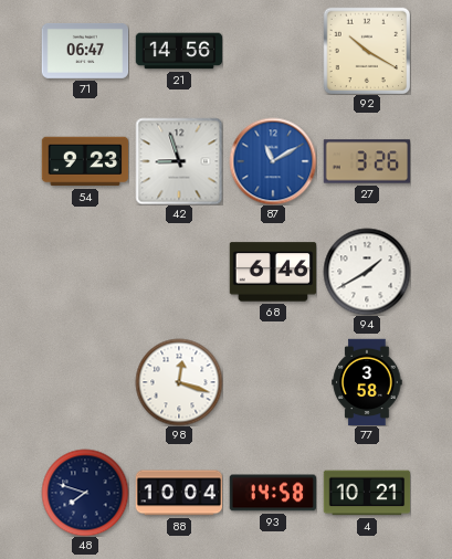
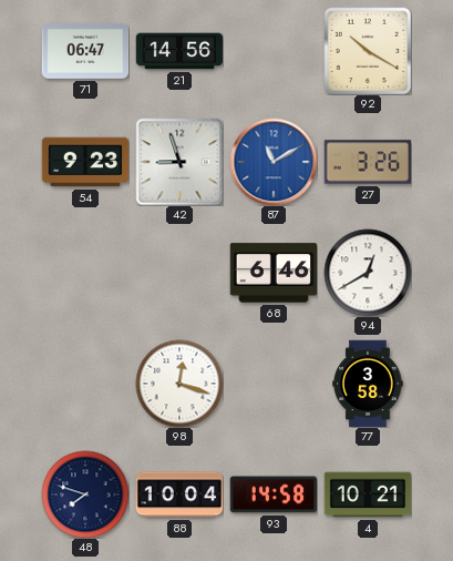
94: 1:40 -> 12:40
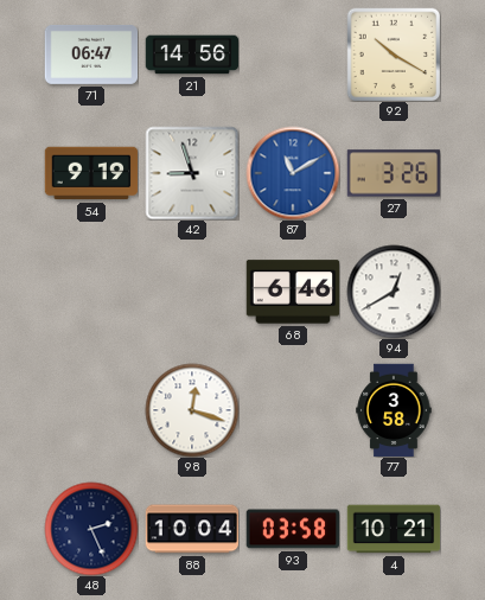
54: 9:23 -> 9:19
48: 7:48 -> 2:26
93: 14:58 -> 03:58
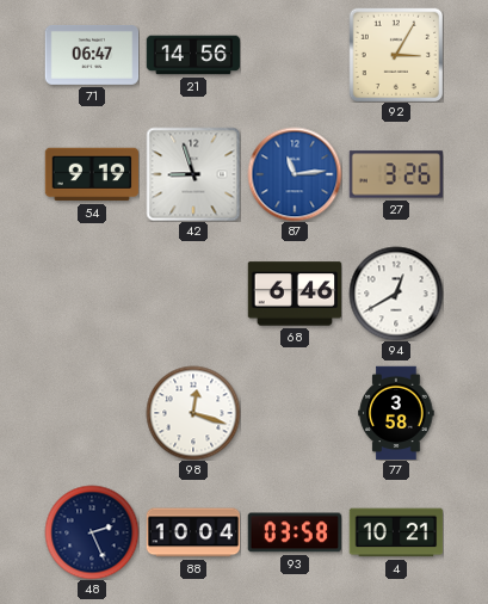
92: 10:20 -> 3:05
87: 11:10 -> 11:14
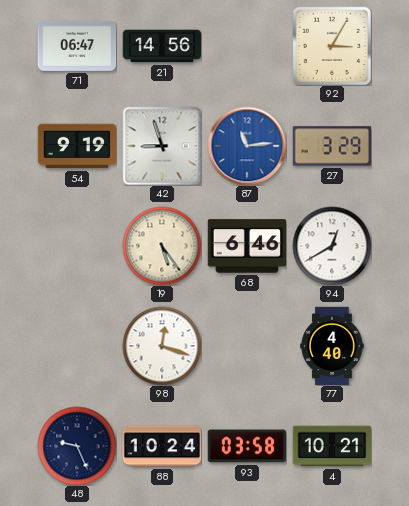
27: 3:26 -> 3:29
19: none -> 5:24
77: 3:58 -> 4:40
48: 2:26 -> 9:26
88: 10:04 -> 10:24
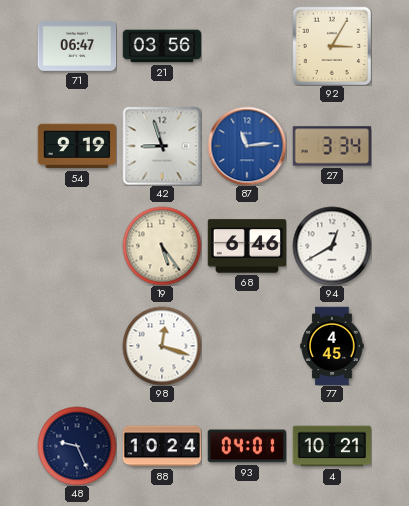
21: 14:56 -> 03:56
27: 3:29 -> 3:34
77: 4:40 -> 4:45
93: 03:58 -> 04:01
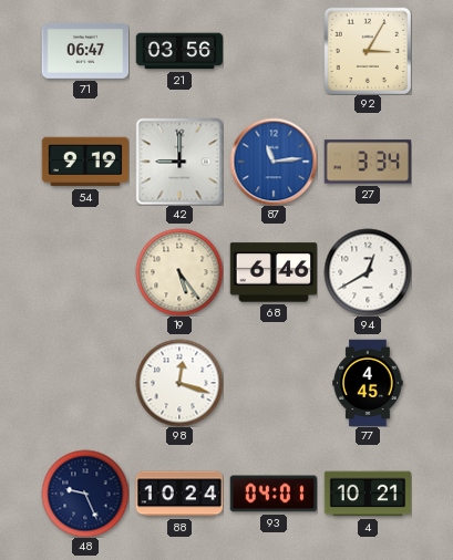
42: 8:57 -> 9:00
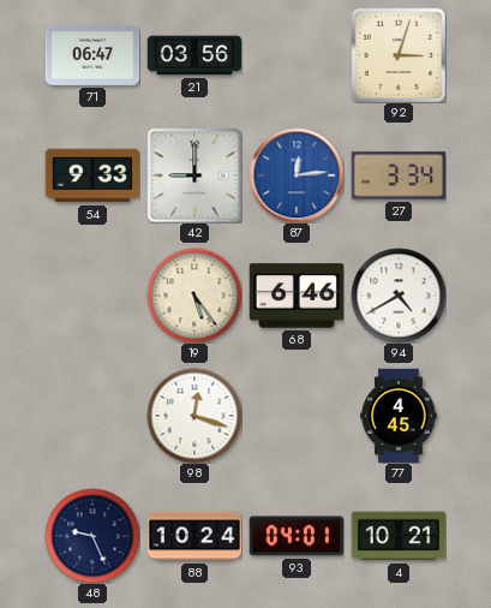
92: 3:05 -> 3:03
54: 9:19 -> 9:33
87: 11:14 -> 12:14
94: 12:40 -> 4:40
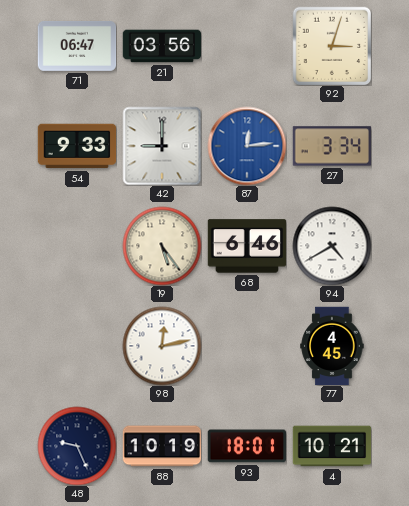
98: 12:18 -> 12:13
88: 10:24 -> 10:19
93: 04:01 -> 18:01
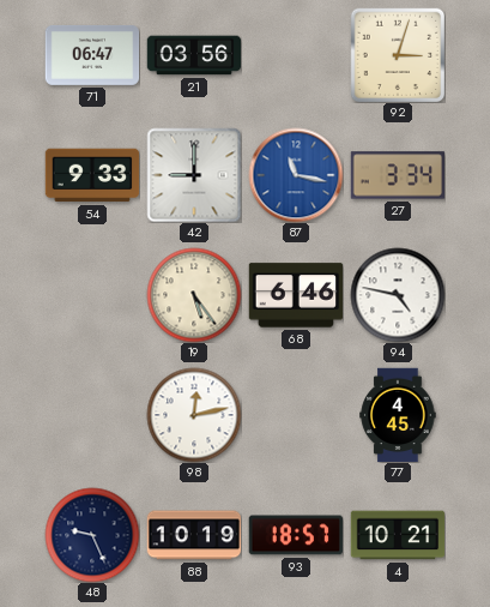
87: 12:14 -> 11:17
94: 4:40 -> 4:47
93: 18:01 -> 18:57
